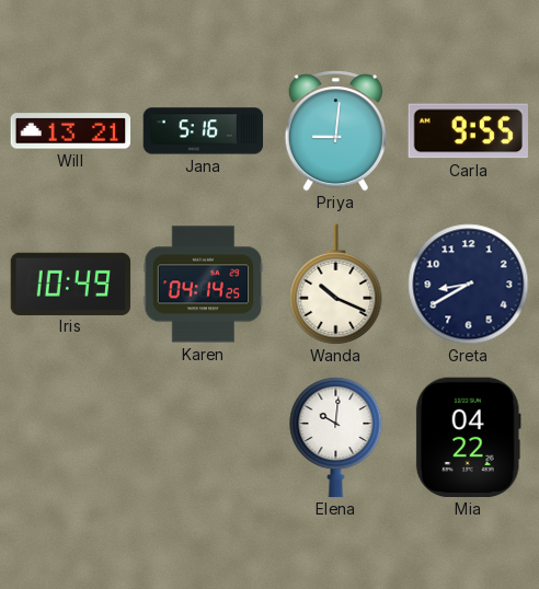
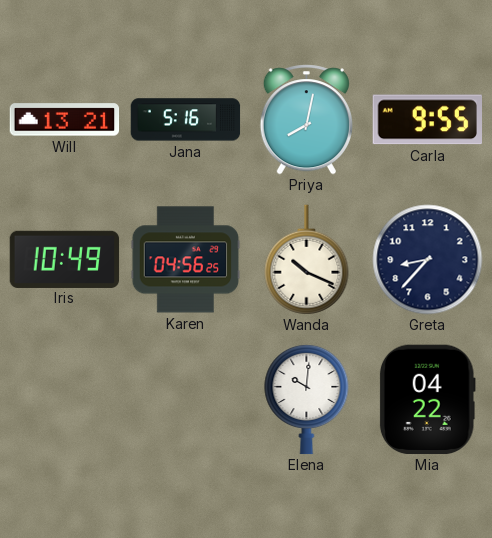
Priya: 9:01 -> 8:02
Karen: 04:14 -> 04:56
Greta: 8:40 -> 8:37
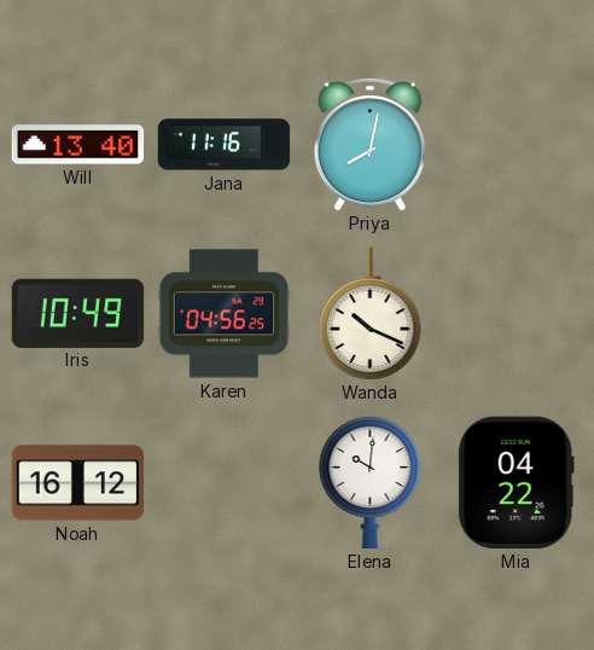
Will: 13:21 -> 13:40
Jana: 5:16 -> 11:16
Carla: 9:55 -> none
Greta: 8:37 -> none
Noah: none -> 16:12
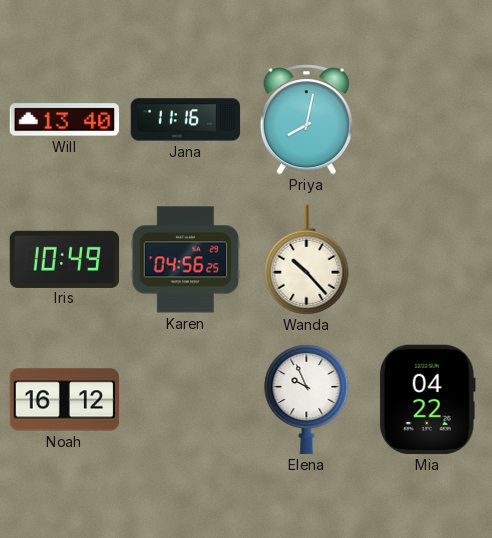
Wanda: 10:19 -> 10:23
Elena: 10:01 -> 9:56
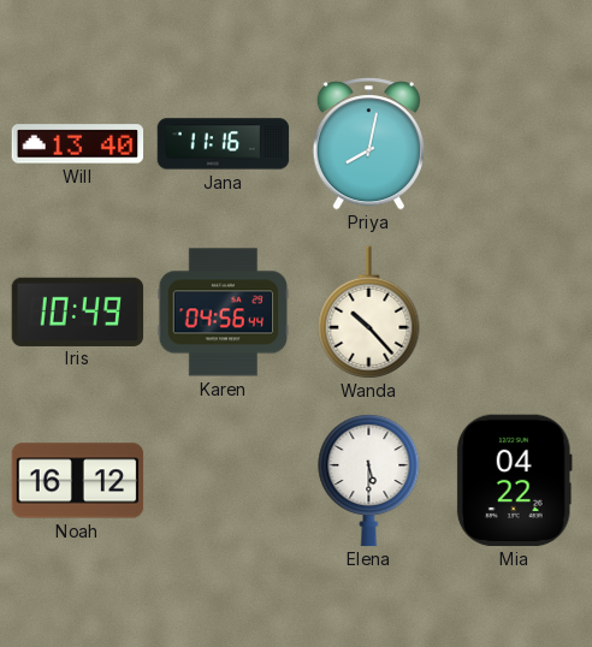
Karen: 04:56:25 -> 04:56:44
Elena: 9:56 -> 5:30
